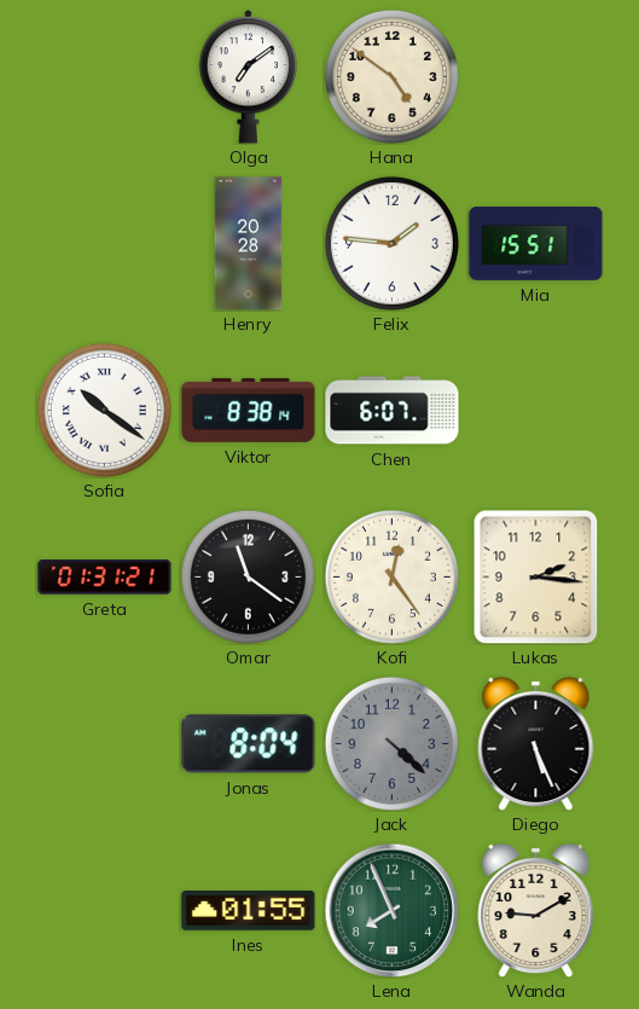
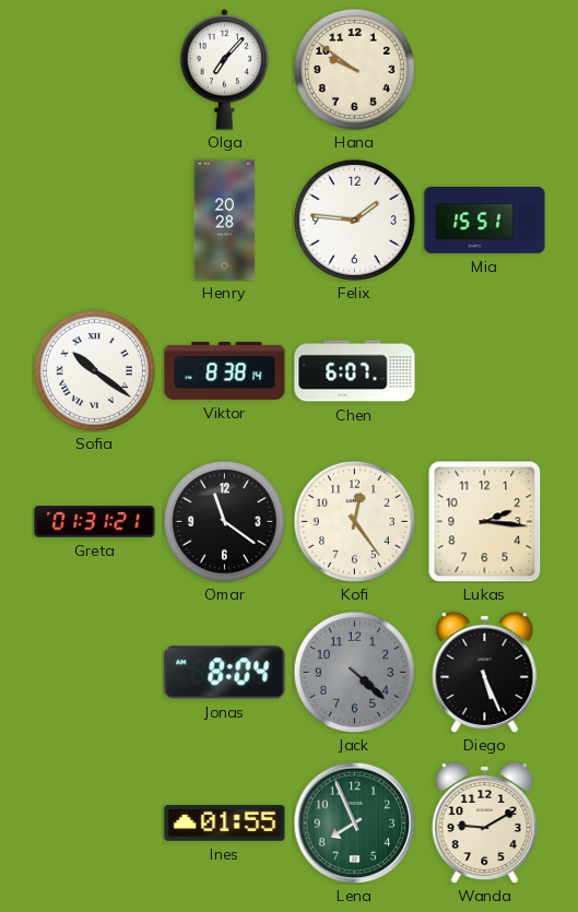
Olga: 7:09 -> 7:07
Hana: 4:51 -> 9:51
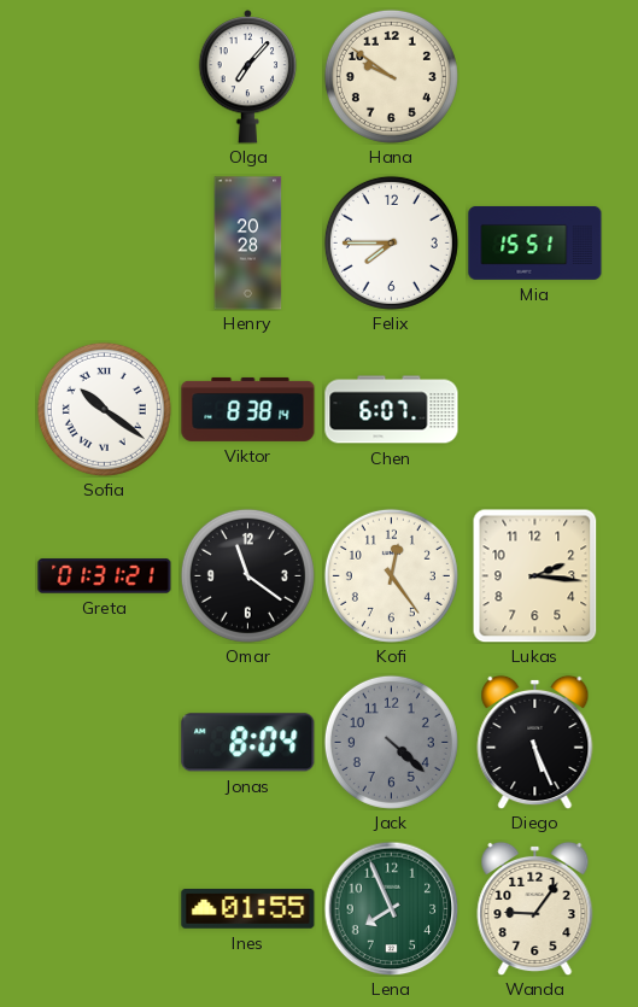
Felix: 1:46 -> 7:45
Wanda: 9:10 -> 9:06
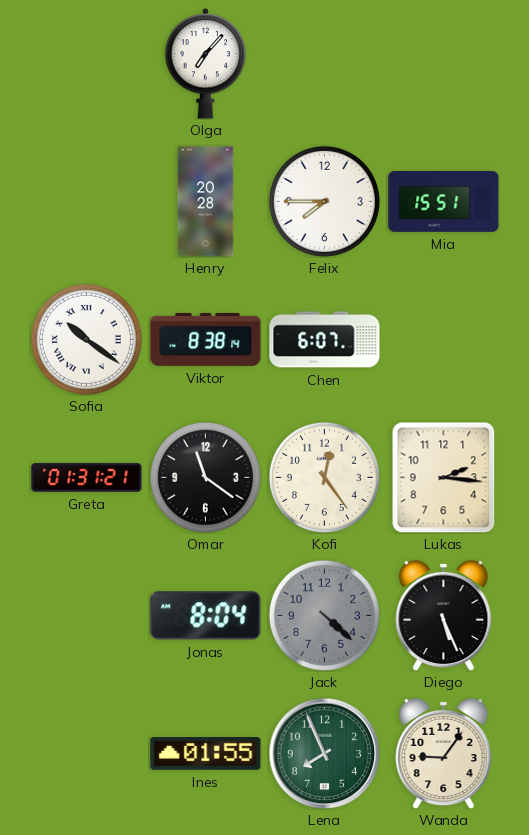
Hana: 9:51 -> none
